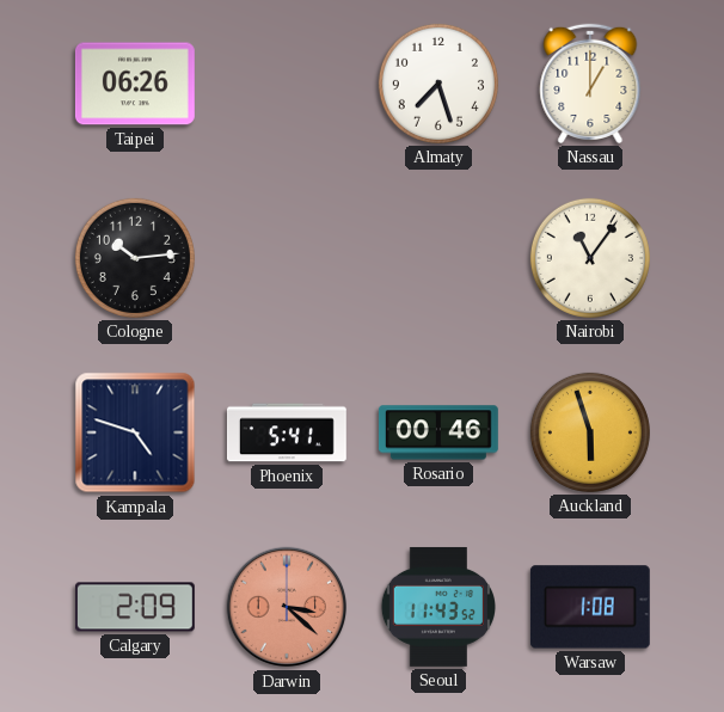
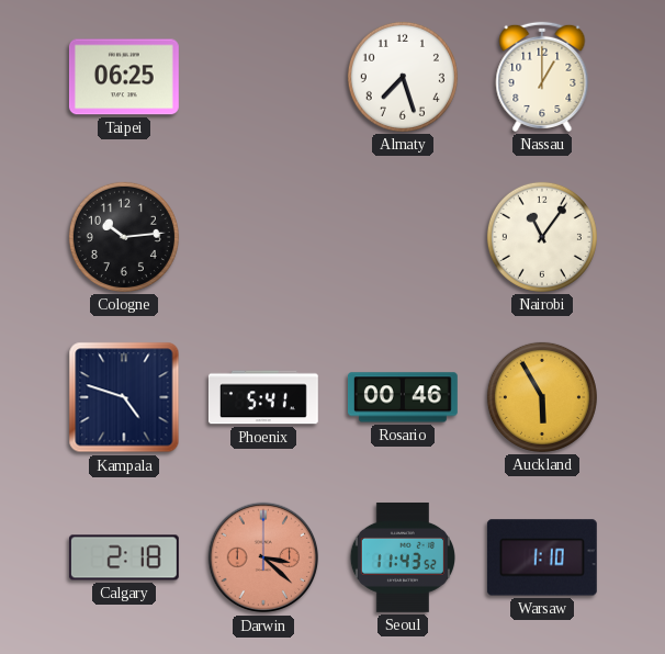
Taipei: 06:26 -> 06:25
Auckland: 5:57 -> 5:55
Calgary: 2:09 -> 2:18
Warsaw: 1:08 -> 1:10
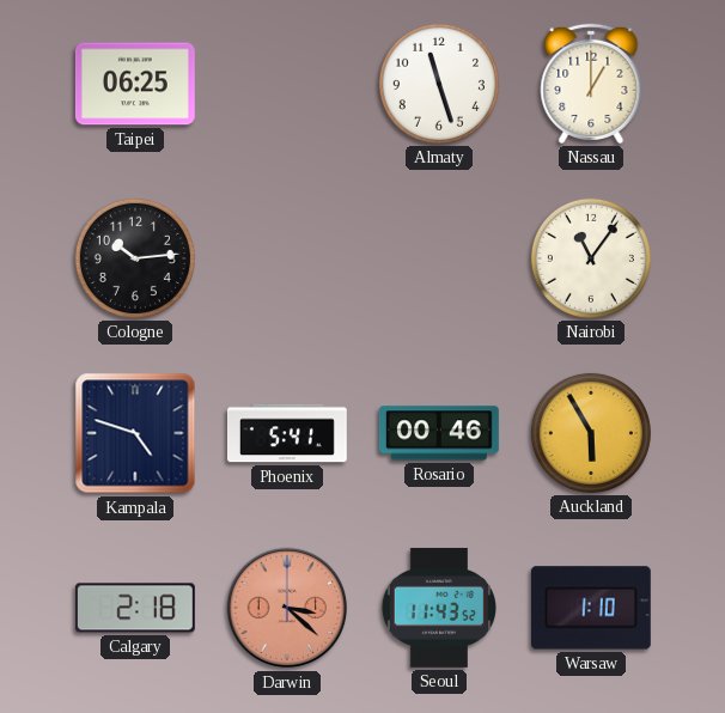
Almaty: 7:27 -> 11:27
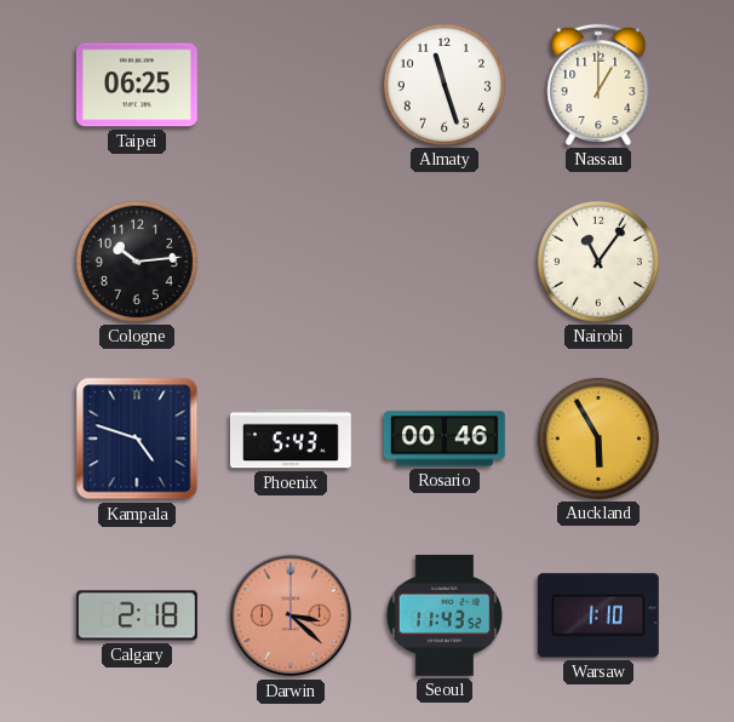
Phoenix: 5:41 -> 5:43
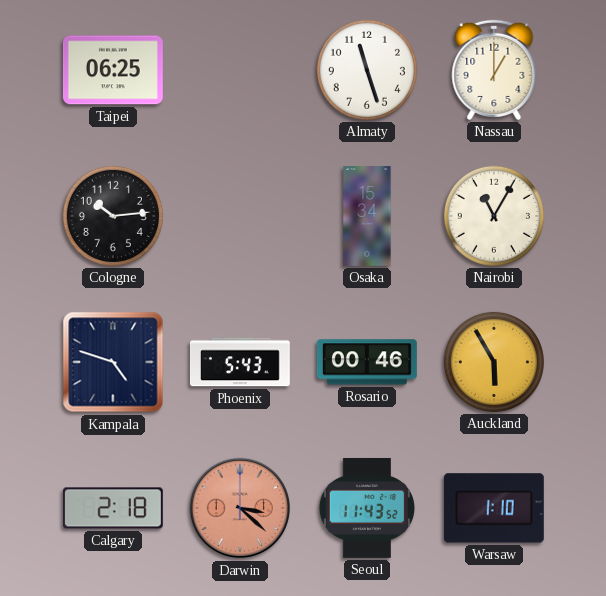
Osaka: none -> 15:34
Nairobi: 11:06 -> 11:05
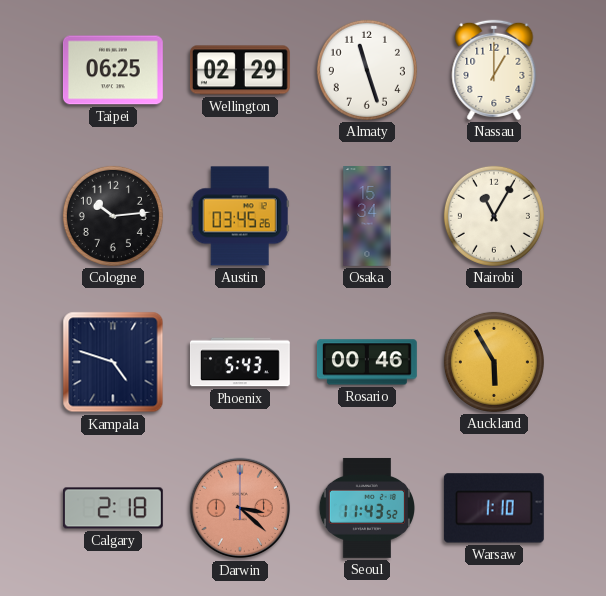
Wellington: none -> 02:29
Austin: none -> 03:45
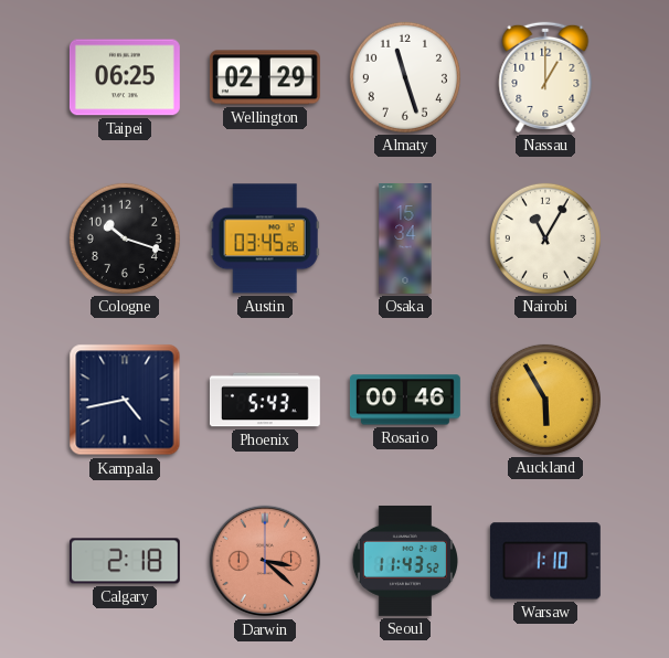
Cologne: 10:14 -> 10:18
Kampala: 4:48 -> 4:43
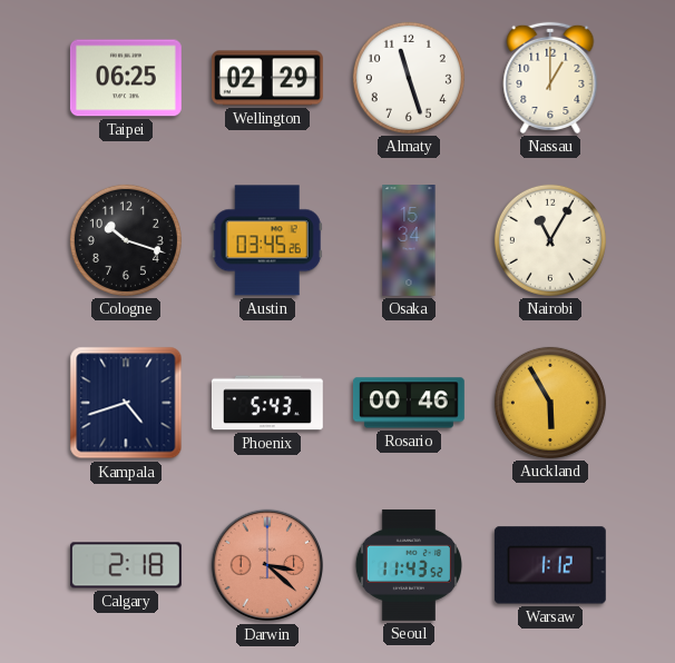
Kampala: 4:43 -> 4:42
Warsaw: 1:10 -> 1:12
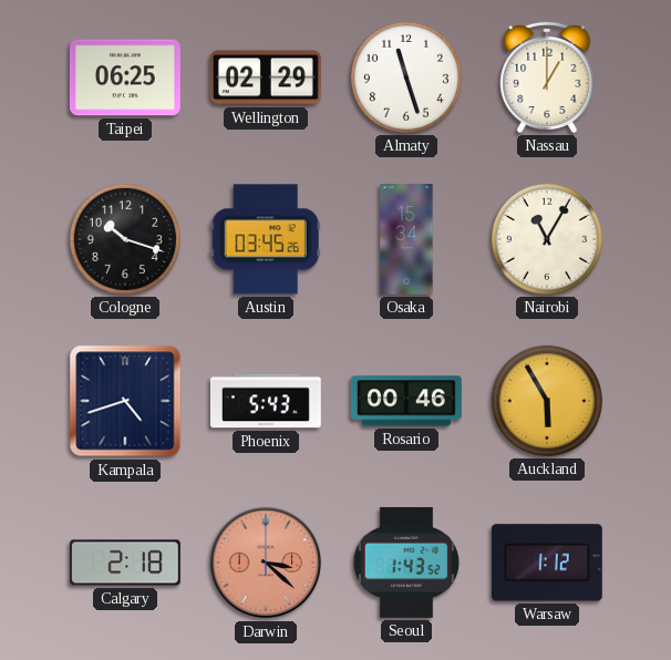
Seoul: 11:43 -> 1:43
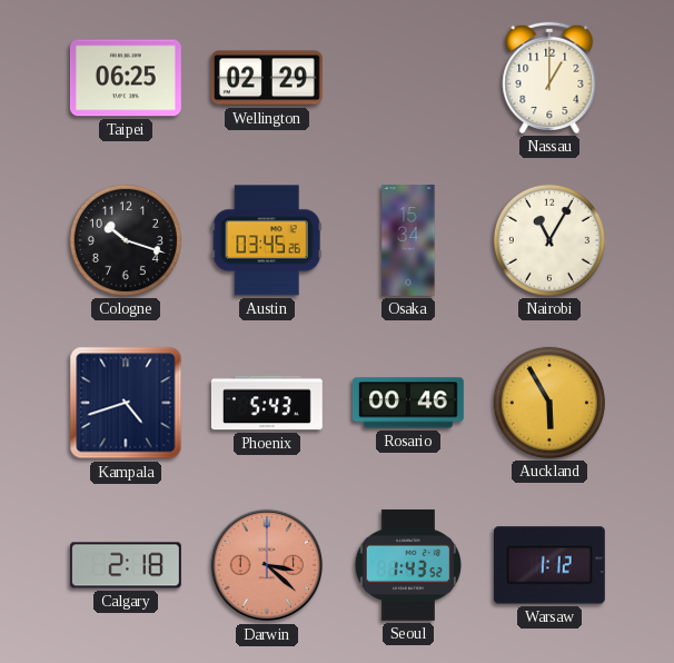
Almaty: 11:27 -> none
